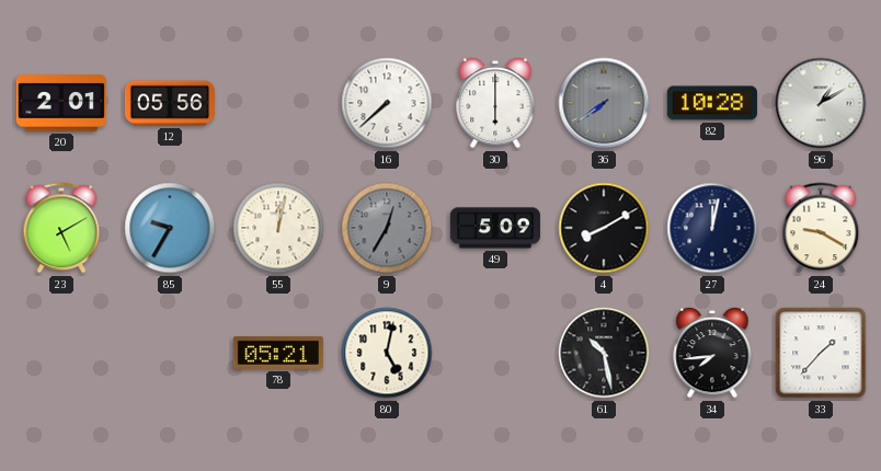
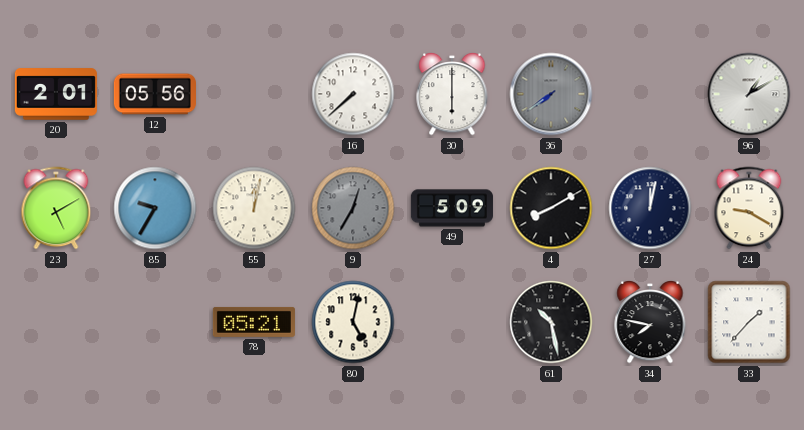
82: 10:28 -> none
34: 7:44 -> 7:47
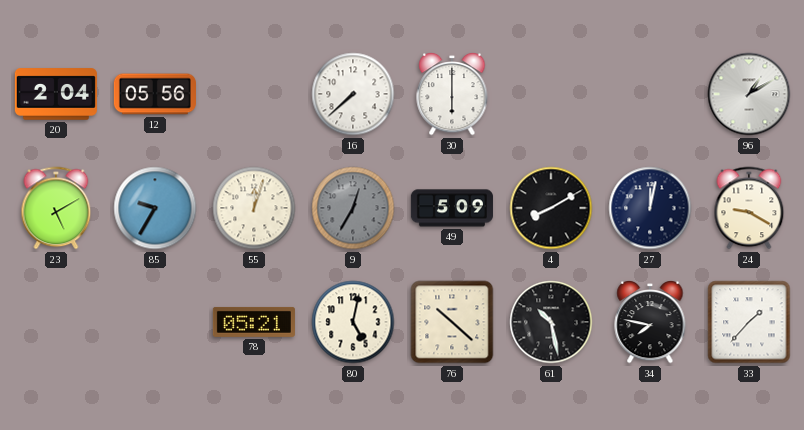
20: 2:01 -> 2:04
36: 7:39 -> none
55: 12:02 -> 12:03
76: none -> 10:22
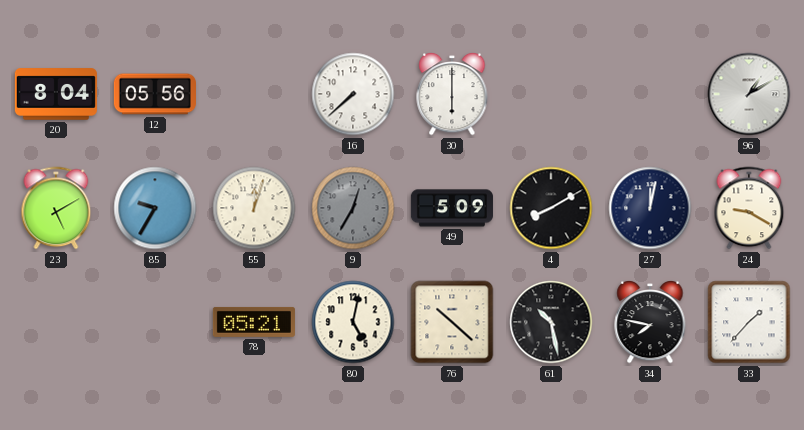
20: 2:04 -> 8:04
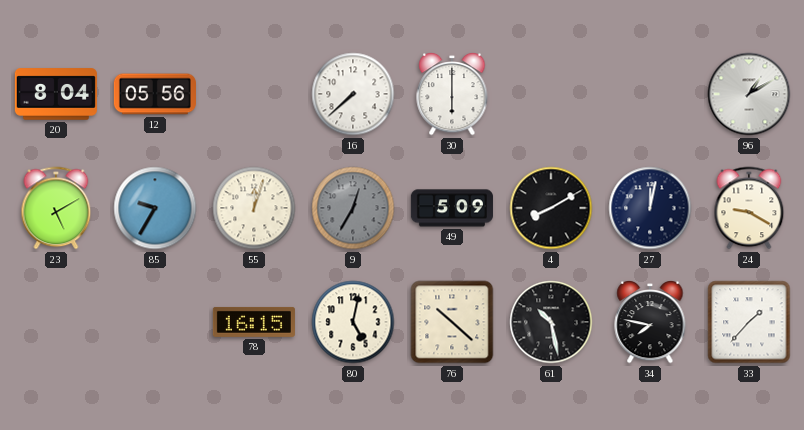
78: 05:21 -> 16:15
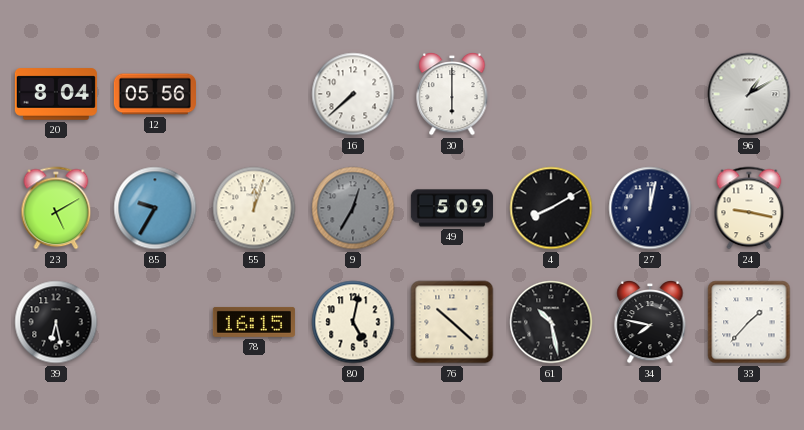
24: 9:20 -> 9:17
39: none -> 6:28
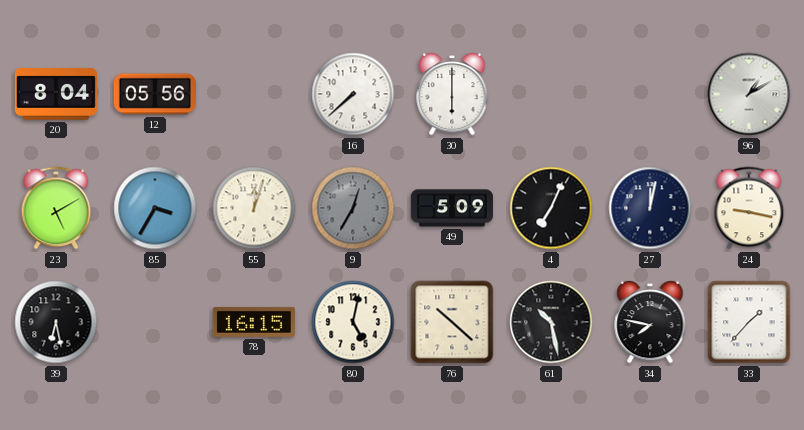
85: 9:35 -> 3:35
4: 8:10 -> 7:04
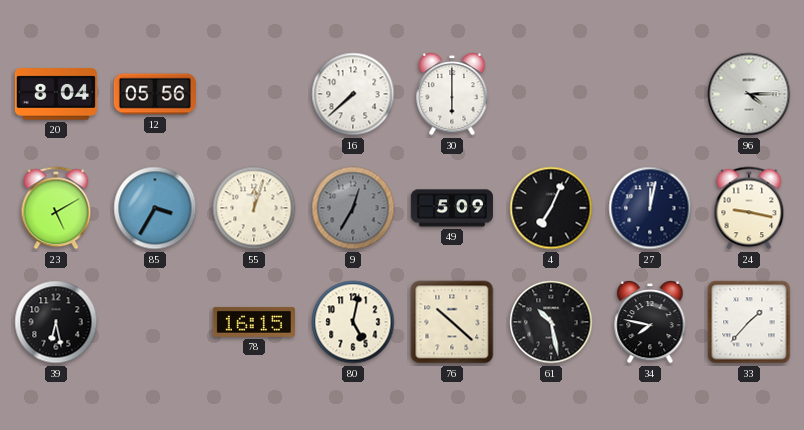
96: 1:10 -> 4:15
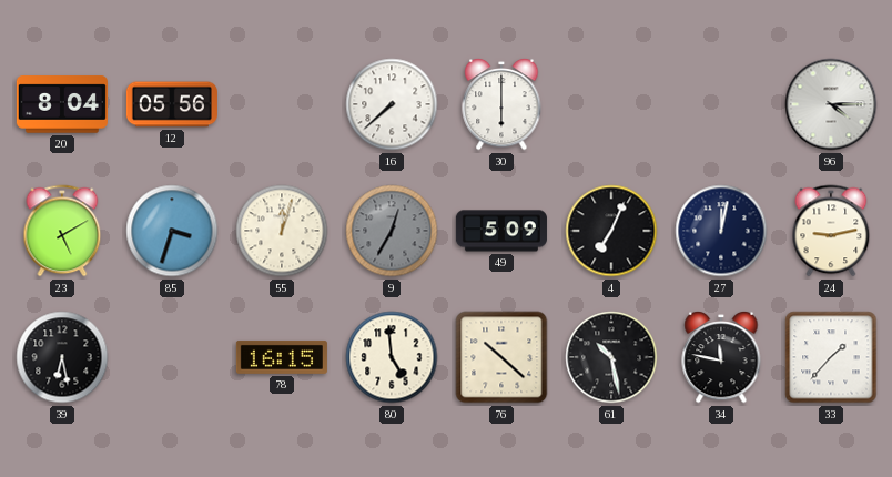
85: 3:35 -> 3:33
24: 9:17 -> 9:13
80: 5:02 -> 4:59
34: 7:47 -> 11:47
